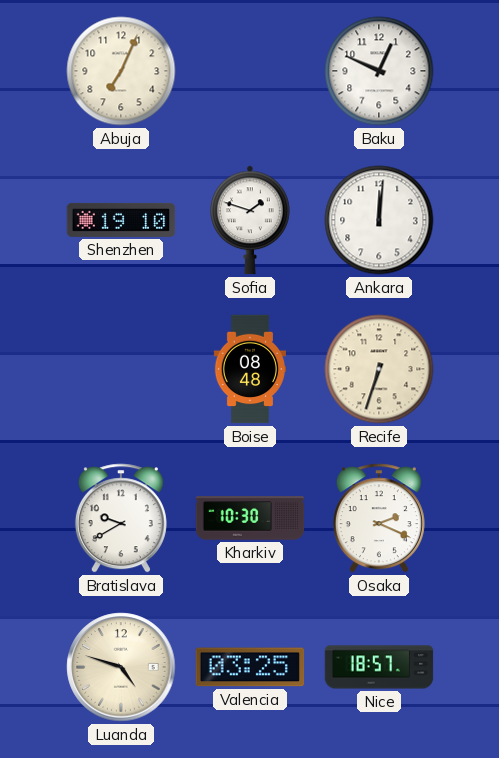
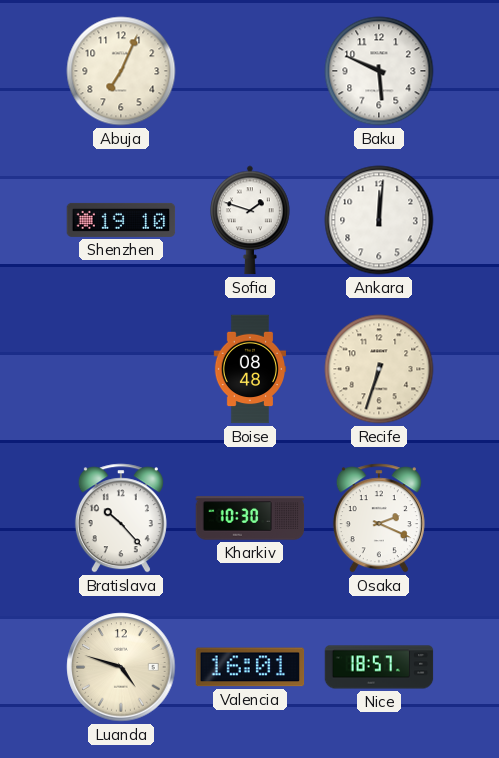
Baku: 12:49 -> 5:49
Bratislava: 9:40 -> 10:23
Valencia: 03:25 -> 16:01
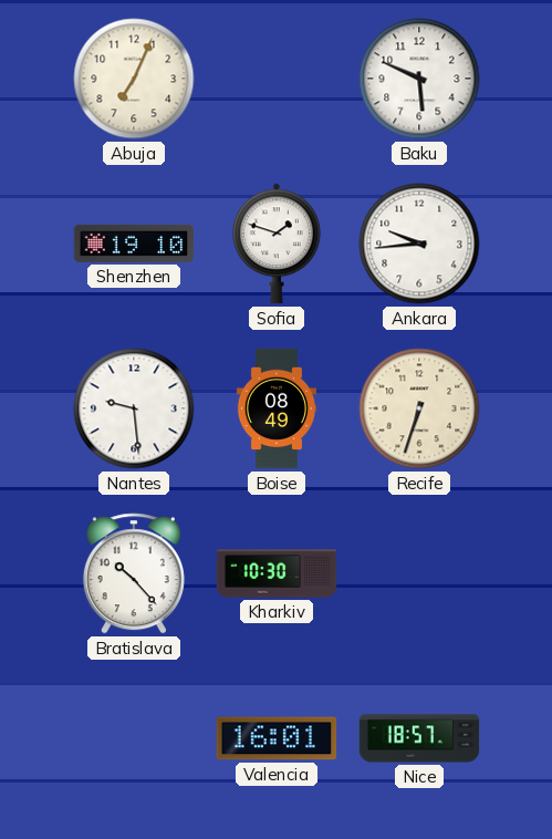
Ankara: 12:01 -> 9:44
Nantes: none -> 9:29
Boise: 08:48 -> 08:49
Osaka: 2:19 -> none
Luanda: 4:48 -> none
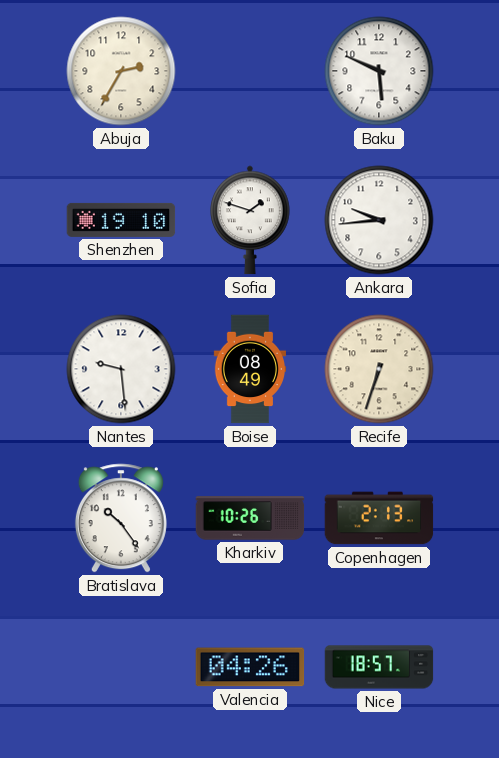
Abuja: 7:04 -> 2:35
Bratislava: 10:23 -> 10:24
Kharkiv: 10:30 -> 10:26
Copenhagen: none -> 2:13
Valencia: 16:01 -> 04:26
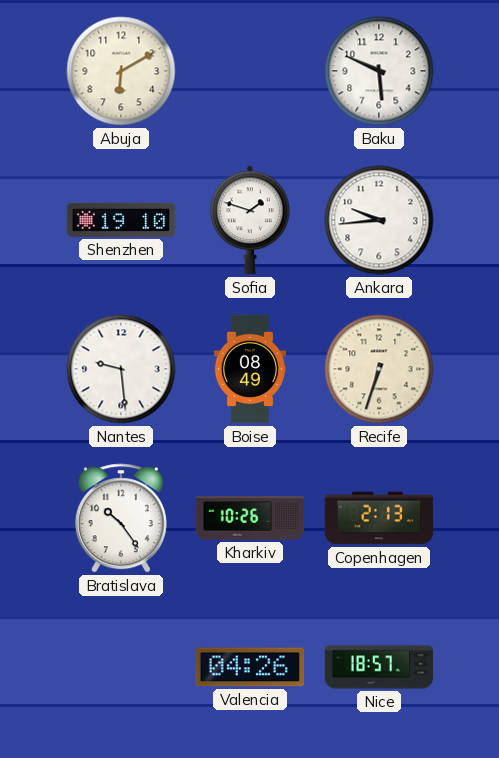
Abuja: 2:35 -> 6:10
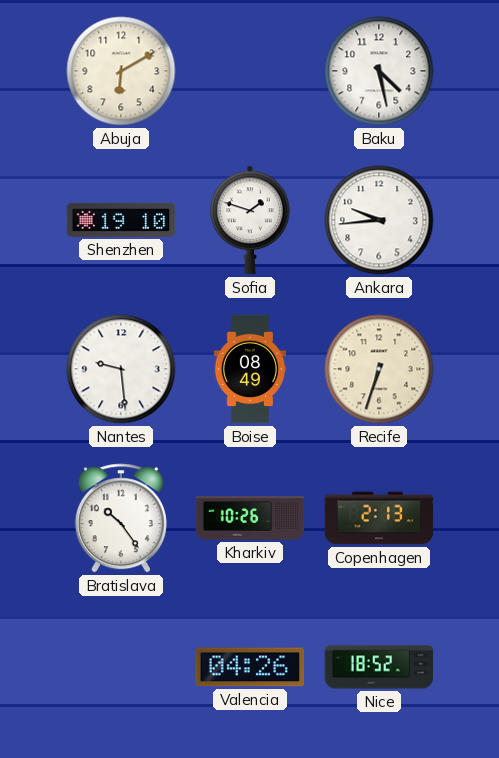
Baku: 5:49 -> 4:28
Nice: 18:57 -> 18:52
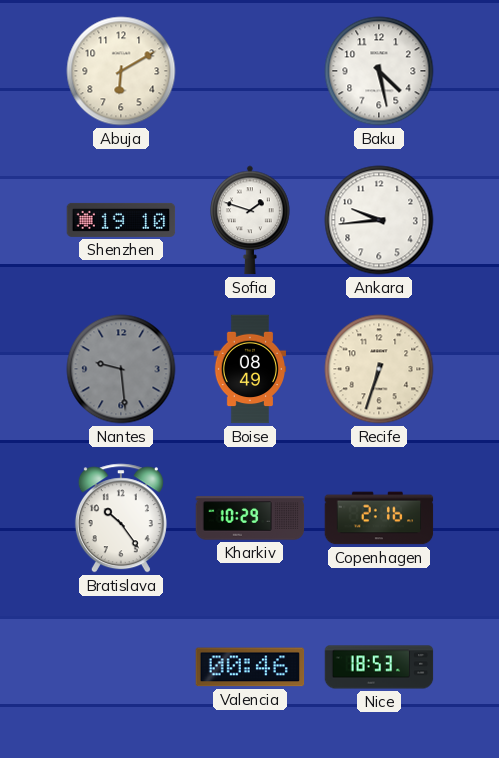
Nantes dial: white -> grey
Kharkiv: 10:26 -> 10:29
Copenhagen: 2:13 -> 2:16
Valencia: 04:26 -> 00:46
Nice: 18:52 -> 18:53
